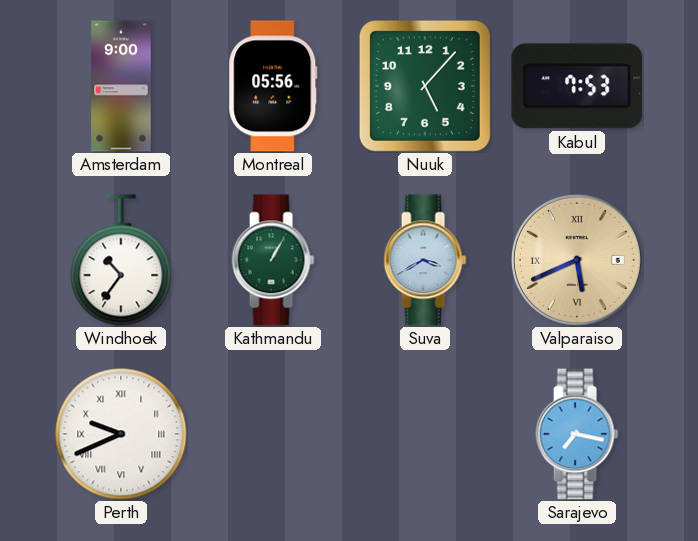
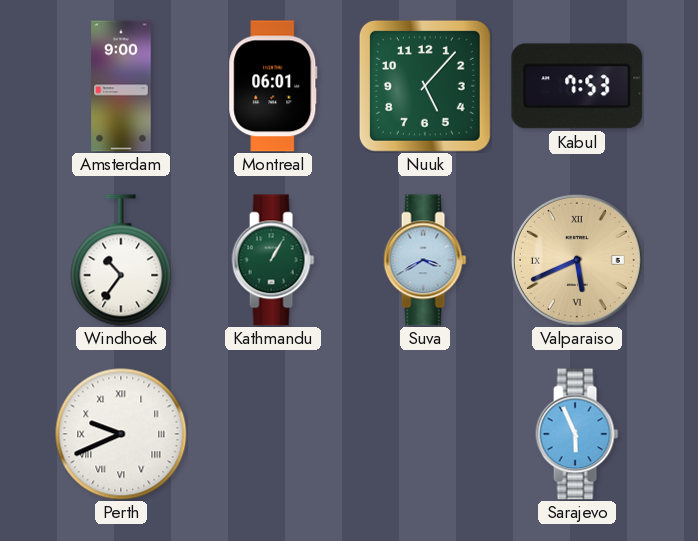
Montreal: 05:56 -> 06:01
Sarajevo: 7:17 -> 5:56
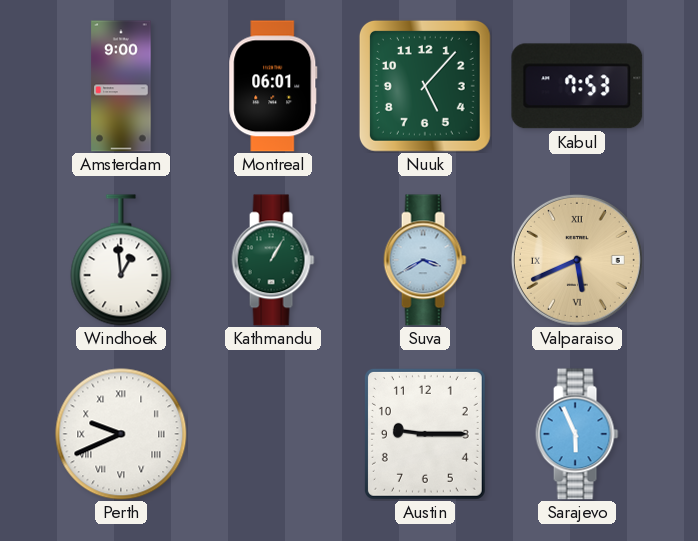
Windhoek: 10:36 -> 12:59
Austin: none -> 9:15
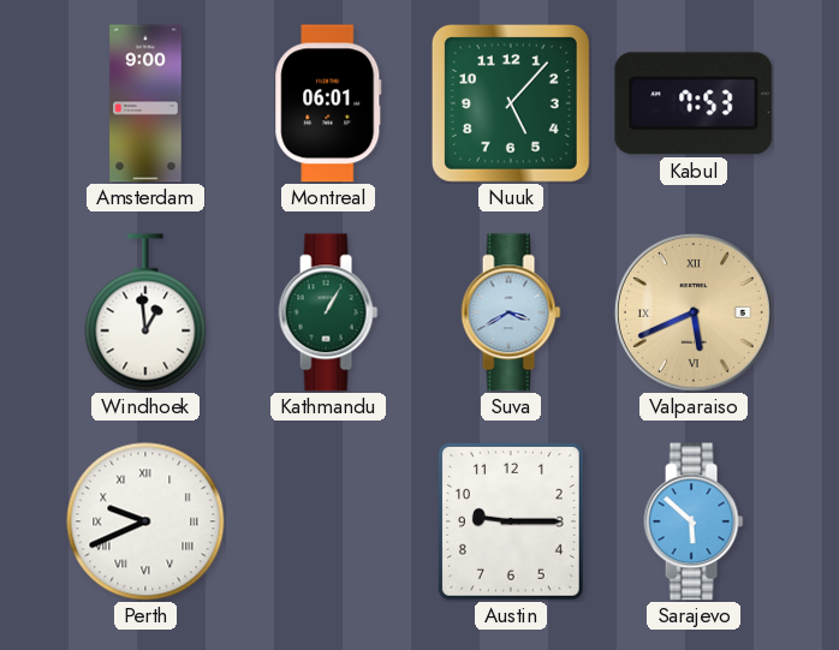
Sarajevo: 5:56 -> 5:52
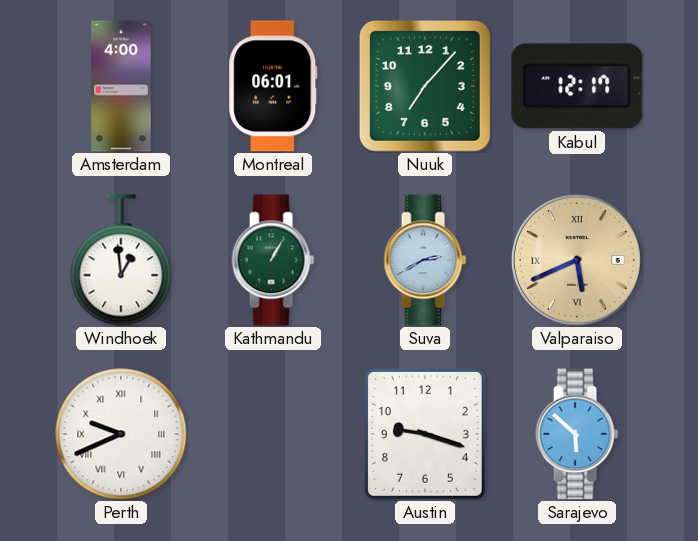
Amsterdam: 9:00 -> 4:00
Nuuk: 5:07 -> 7:07
Kabul: 7:53 -> 12:17
Suva: 3:40 -> 2:40
Austin: 9:15 -> 9:18
